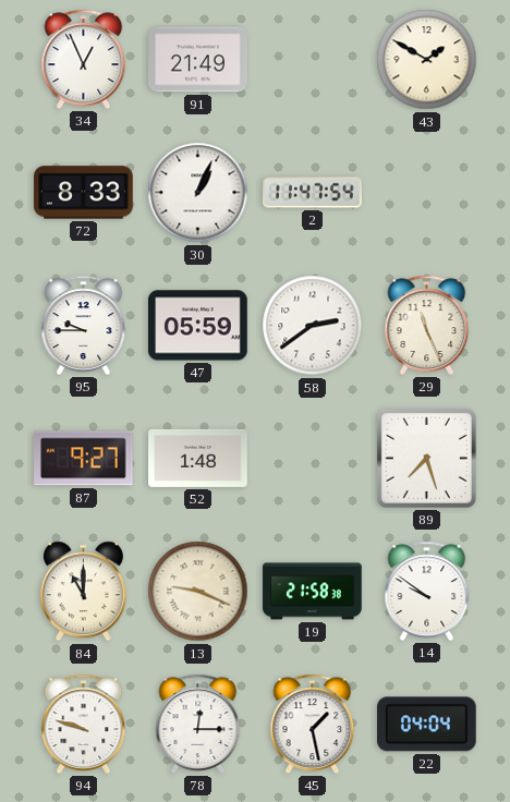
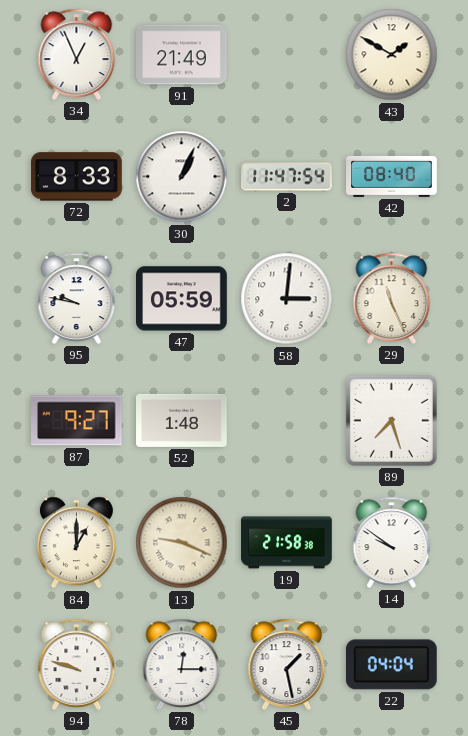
42: none -> 08:40
95: 9:45 -> 9:47
58: 2:39 -> 3:01
84: 11:00 -> 1:00
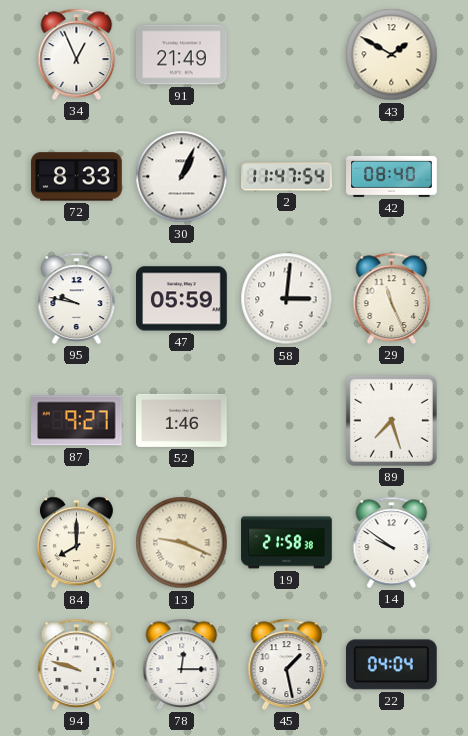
52: 1:48 -> 1:46
84: 1:00 -> 8:00
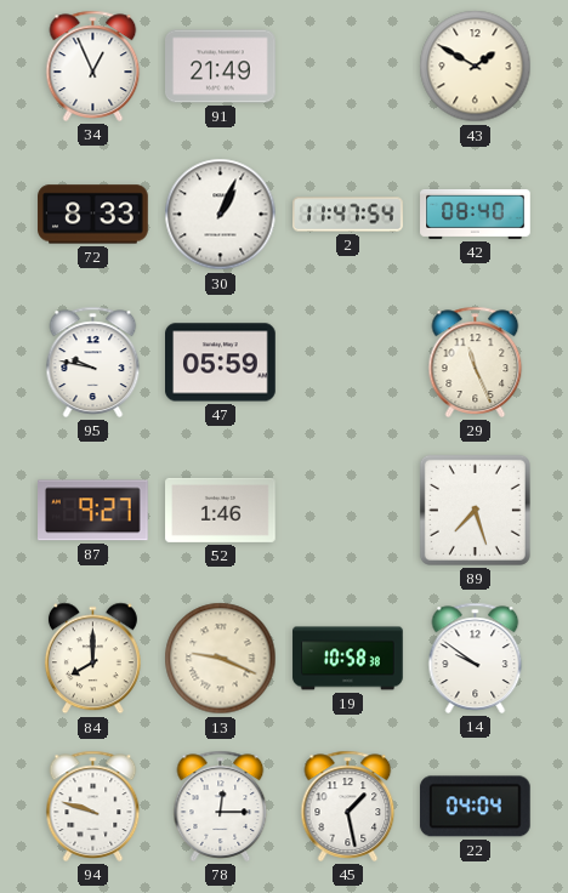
58: 3:01 -> none
19: 21:58 -> 10:58
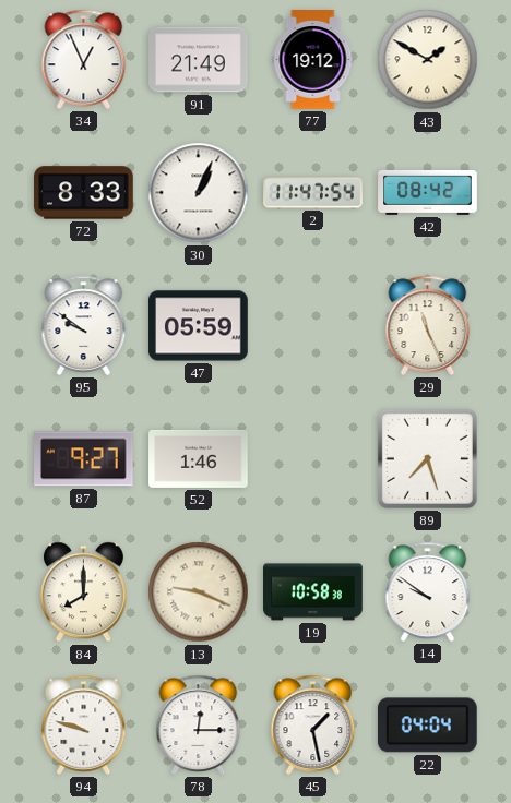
77: none -> 19:12
42: 08:40 -> 08:42
95: 9:47 -> 9:51
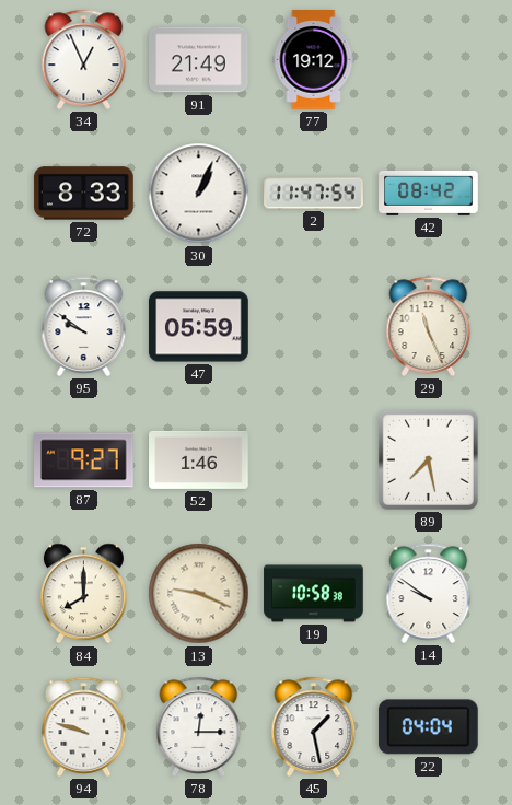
43: 1:50 -> none
89: 7:27 -> 7:28
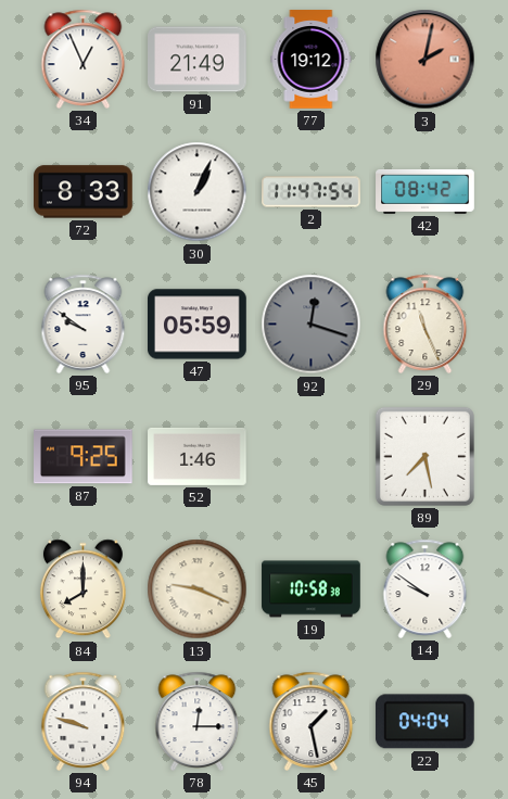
3: none -> 2:02
92: none -> 12:18
87: 9:27 -> 9:25
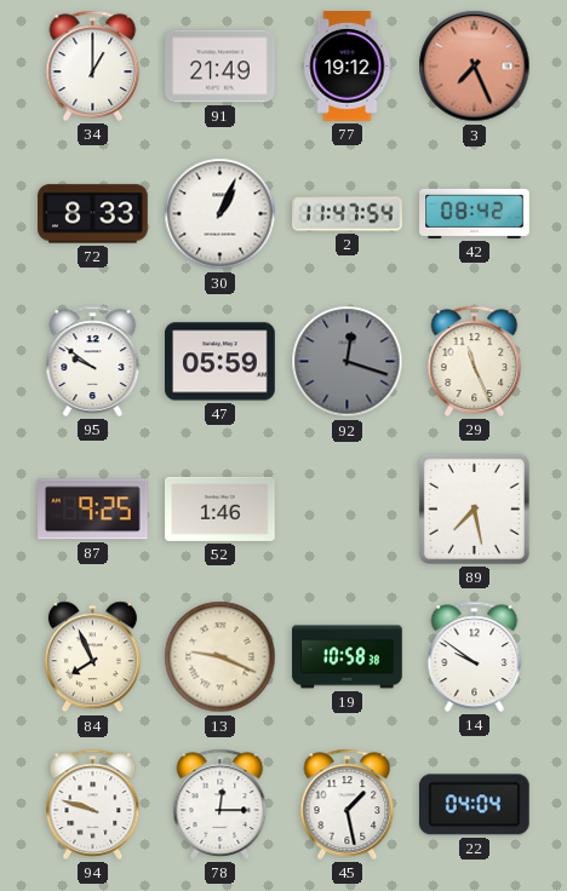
34: 12:56 -> 1:00
3: 2:02 -> 7:26
84: 8:00 -> 7:56
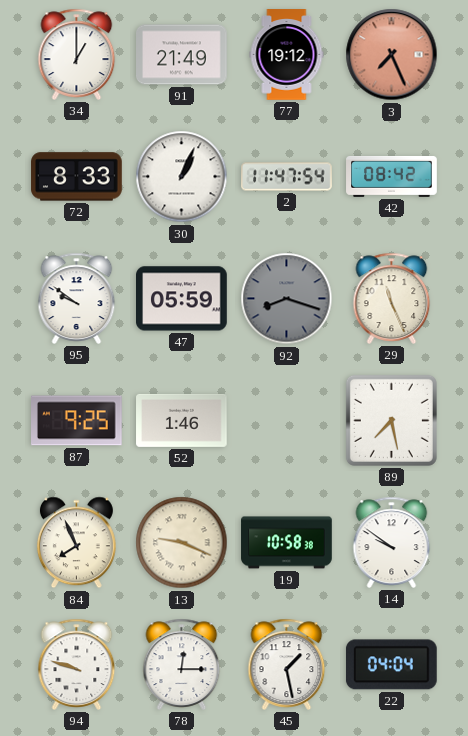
92: 12:18 -> 8:18
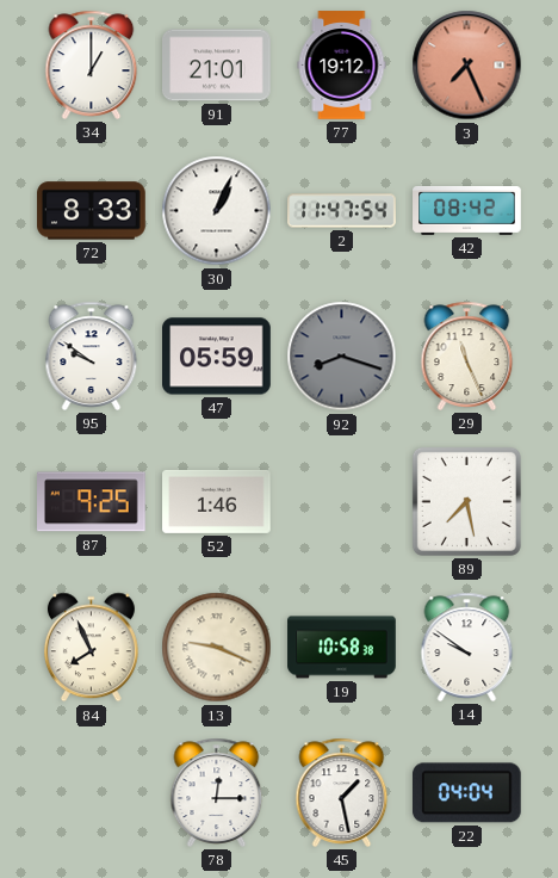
91: 21:49 -> 21:01
94: 9:48 -> none
